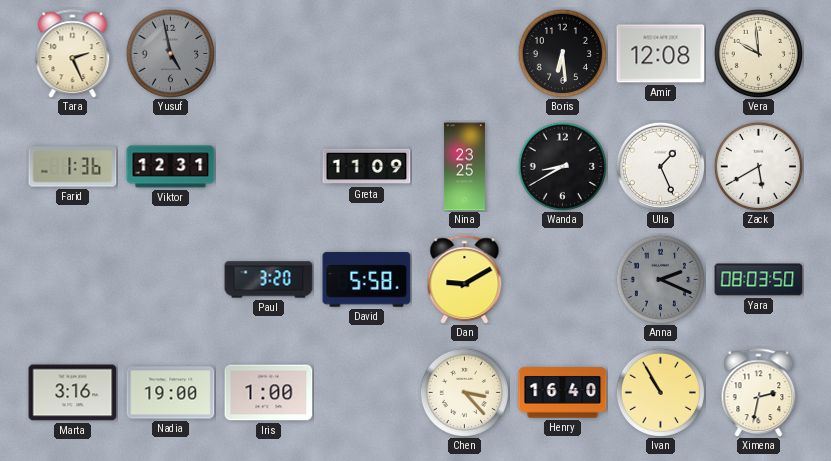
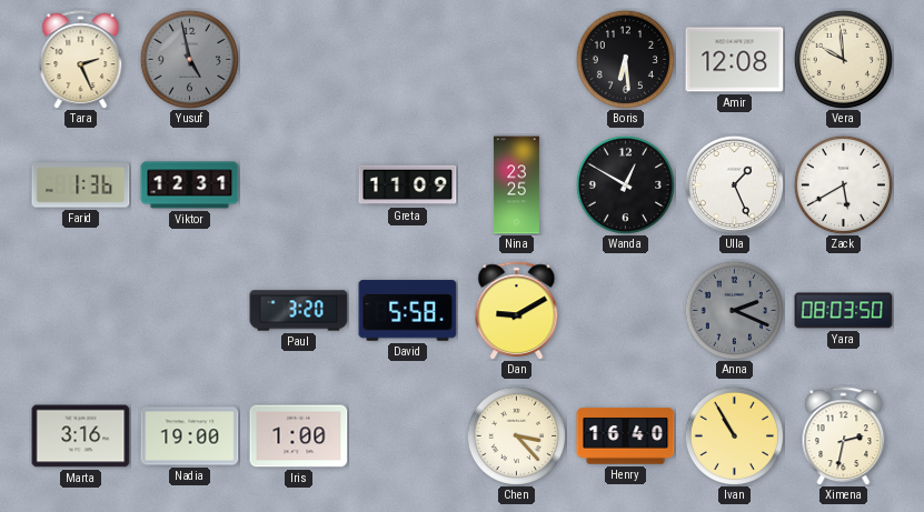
Wanda: 8:40 -> 12:50
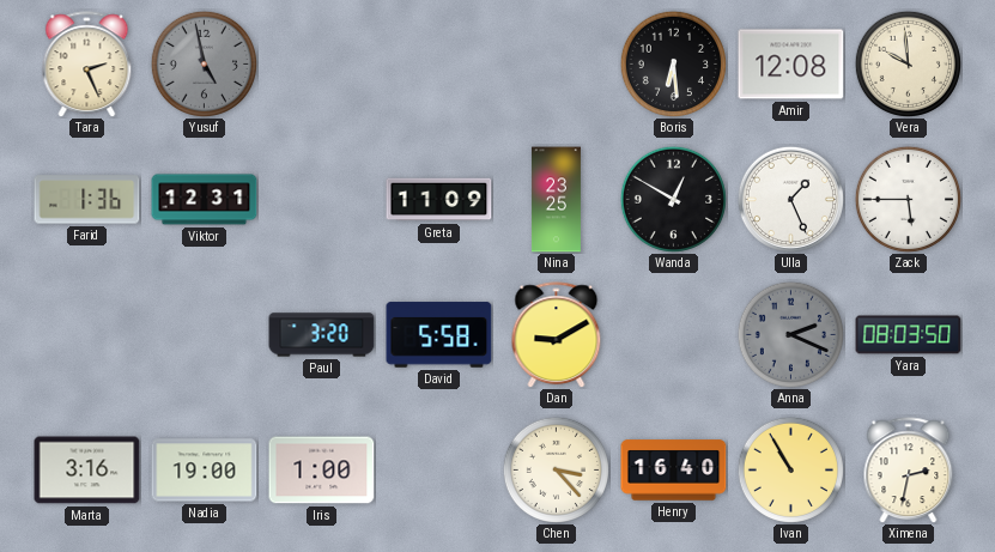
Zack: 5:40 -> 5:45
